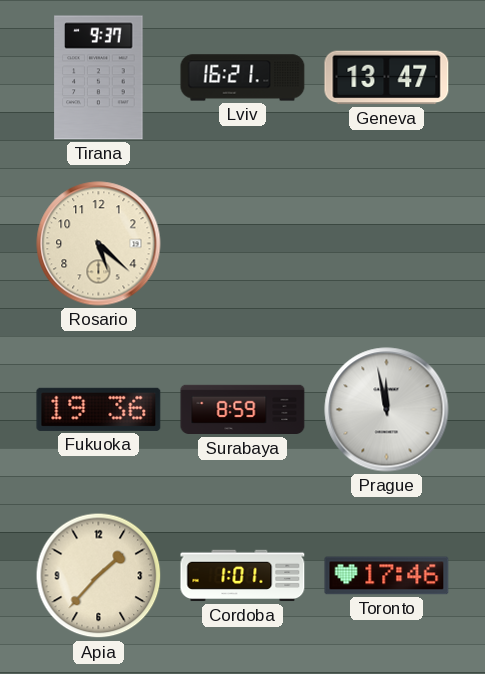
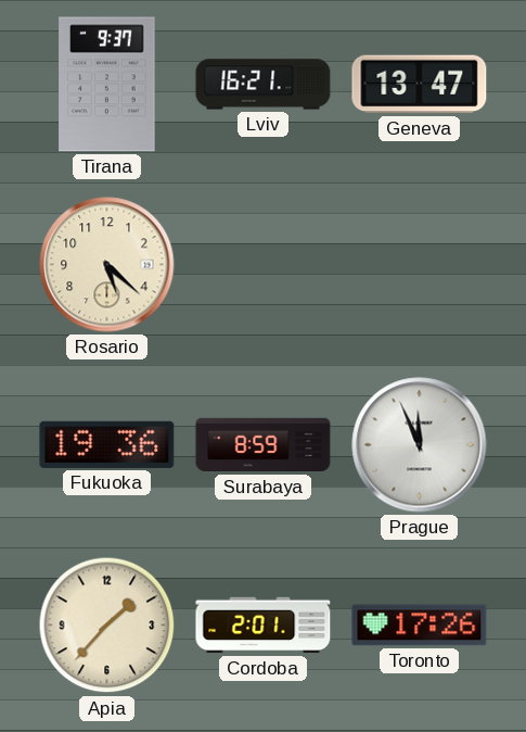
Prague: 11:58 -> 11:56
Cordoba: 1:01 -> 2:01
Toronto: 17:46 -> 17:26
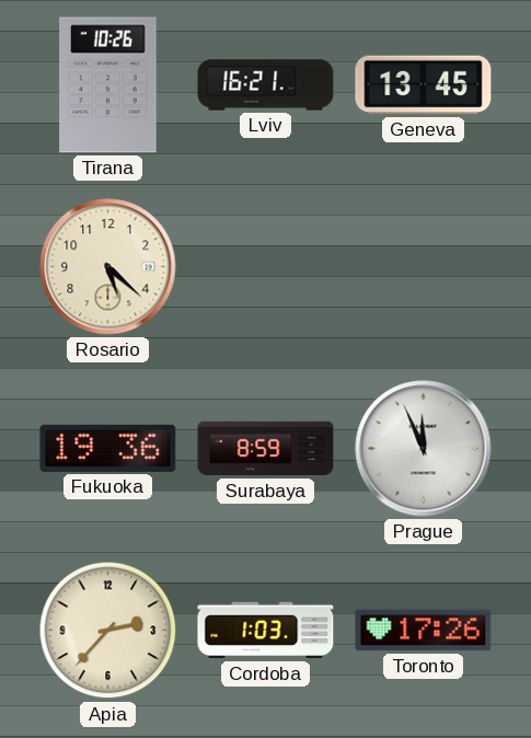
Tirana: 9:37 -> 10:26
Geneva: 13:47 -> 13:45
Apia: 1:37 -> 2:37
Cordoba: 2:01 -> 1:03
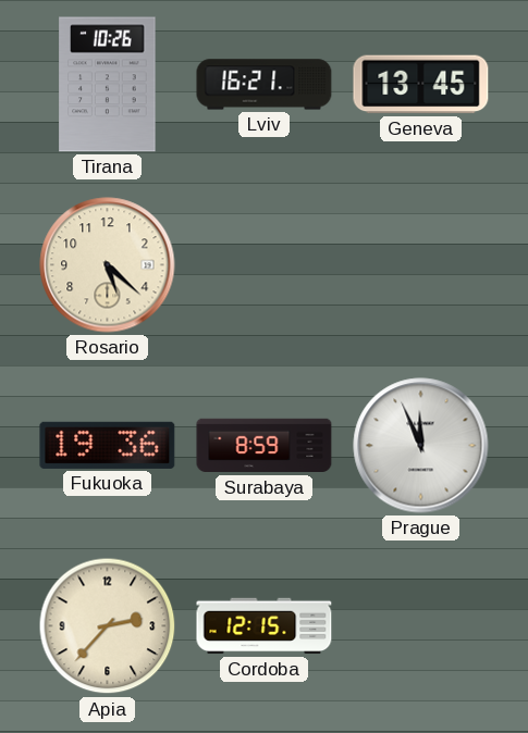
Cordoba: 1:03 -> 12:15
Toronto: 17:26 -> none
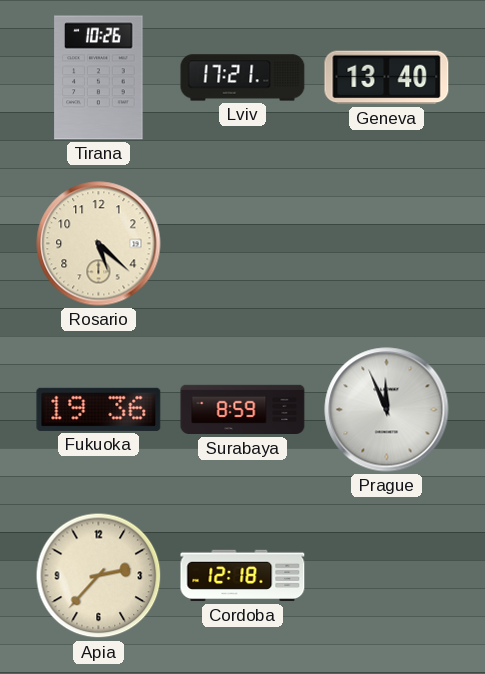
Lviv: 16:21 -> 17:21
Geneva: 13:45 -> 13:40
Cordoba: 12:15 -> 12:18
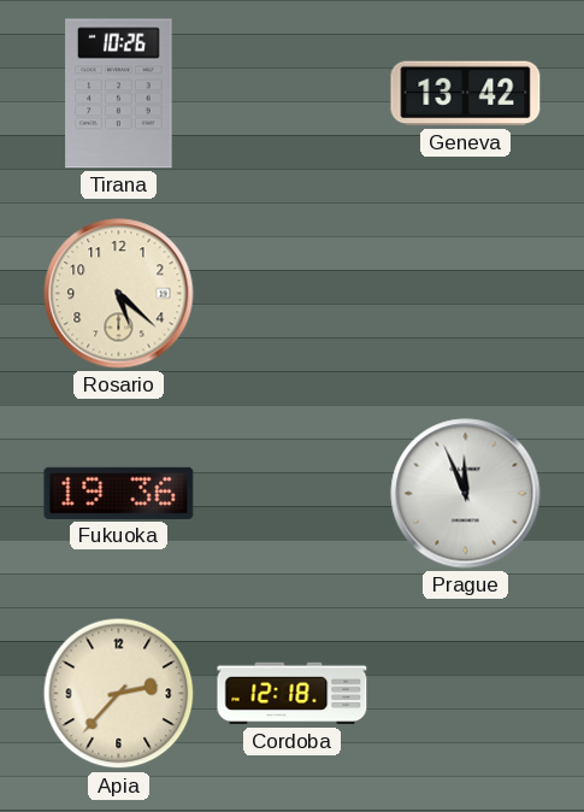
Lviv: 17:21 -> none
Geneva: 13:40 -> 13:42
Surabaya: 8:59 -> none
